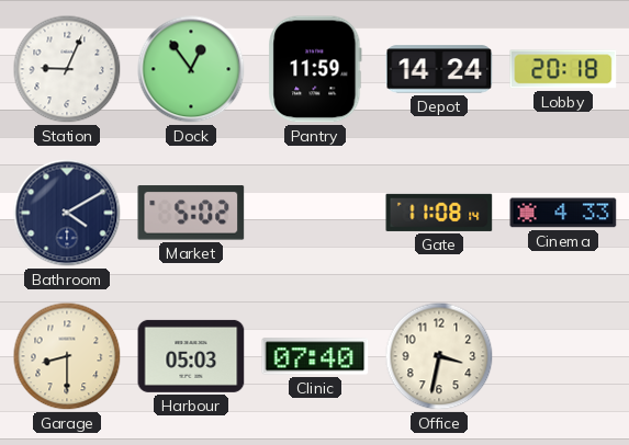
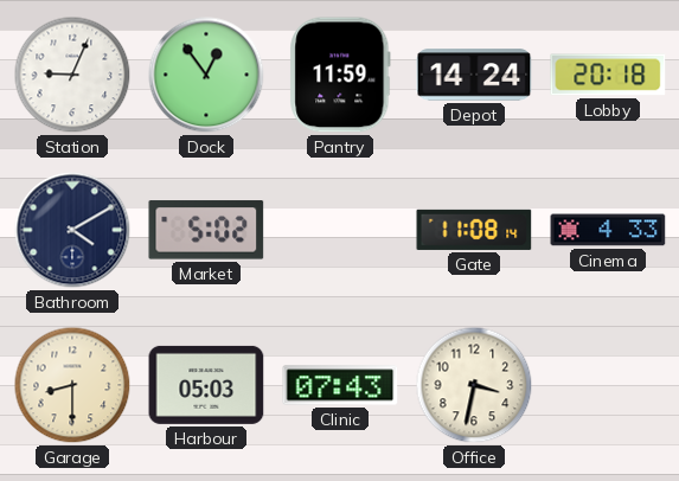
Clinic: 07:40 -> 07:43
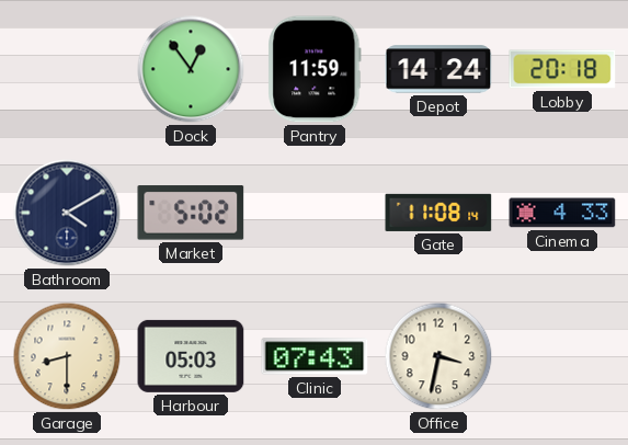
Station: 9:04 -> none
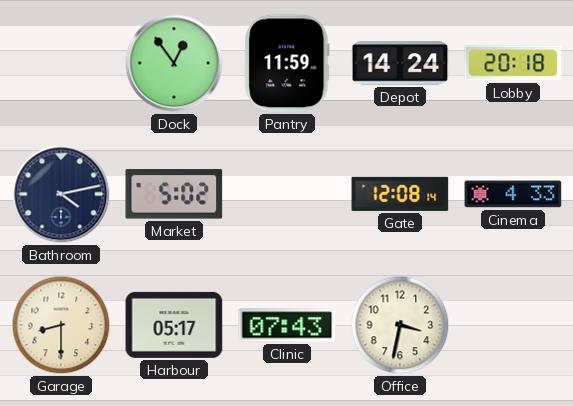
Bathroom: 4:10 -> 4:13
Gate: 11:08 -> 12:08
Harbour: 05:03 -> 05:17
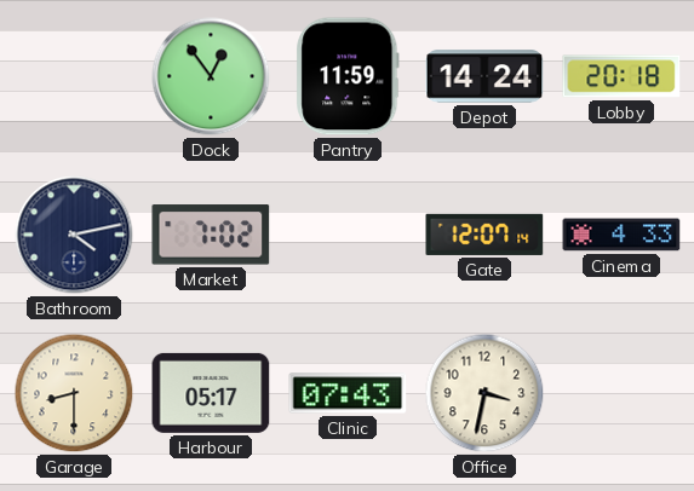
Market: 5:02 -> 7:02
Gate: 12:08 -> 12:07
